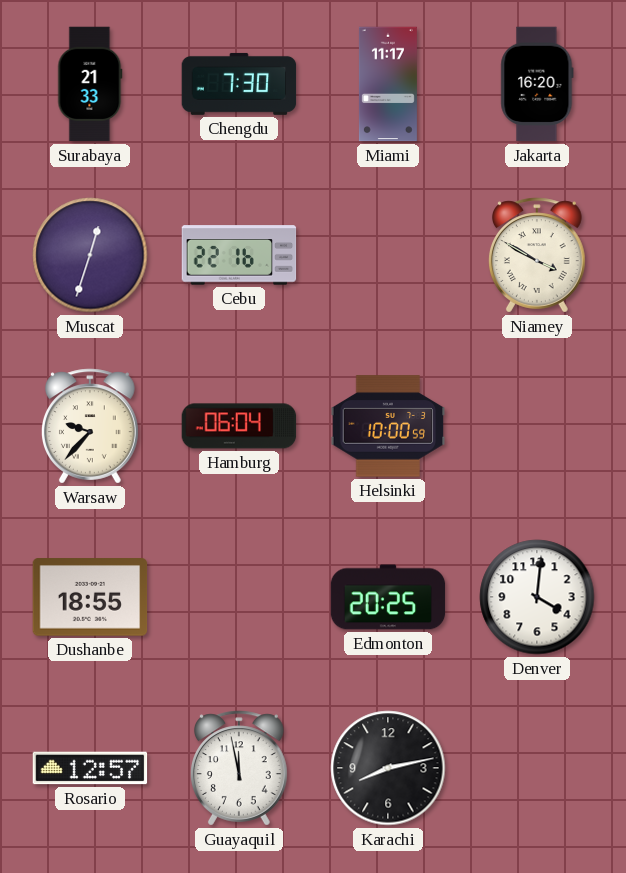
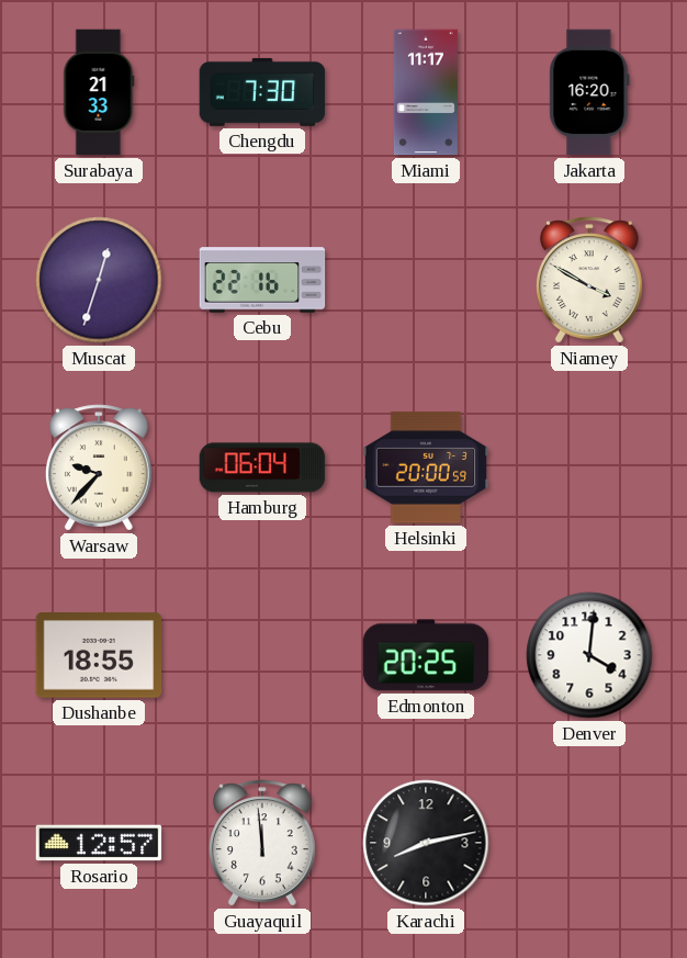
Helsinki: 10:00 -> 20:00
Guayaquil: 11:58 -> 11:59
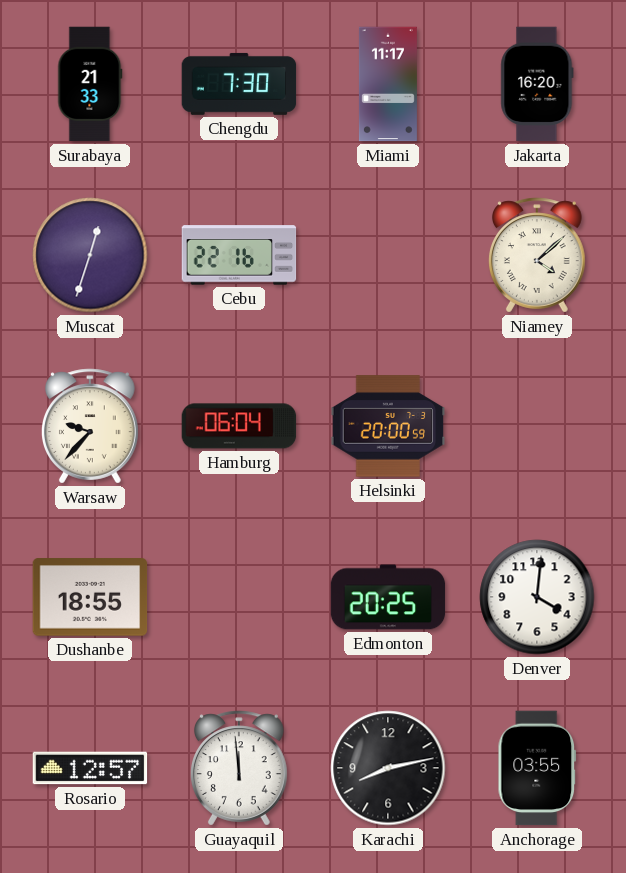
Niamey: 3:50 -> 4:08
Anchorage: none -> 03:55
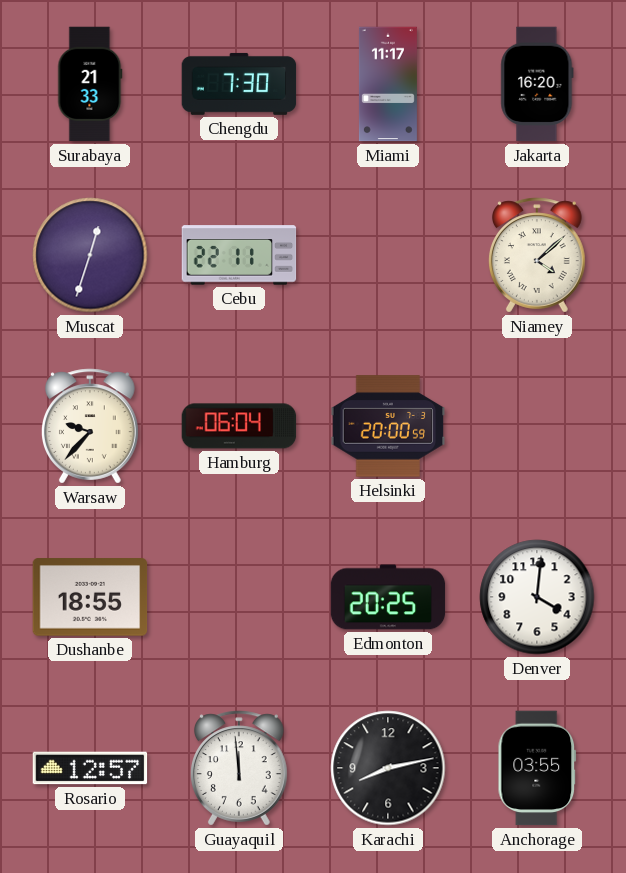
Cebu: 22:16 -> 22:11
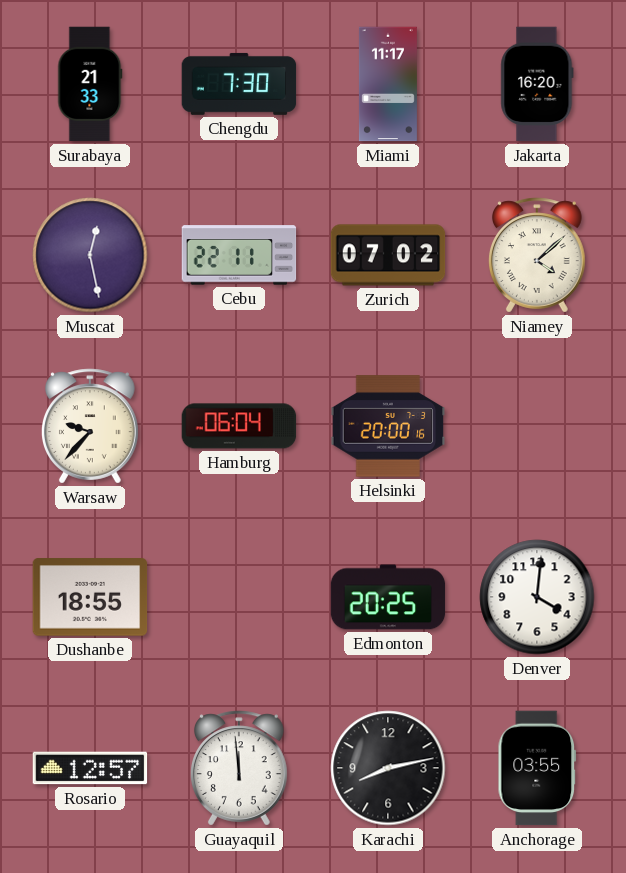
Muscat: 12:33 -> 12:28
Zurich: none -> 07:02
Helsinki: 20:00:59 -> 20:00:16
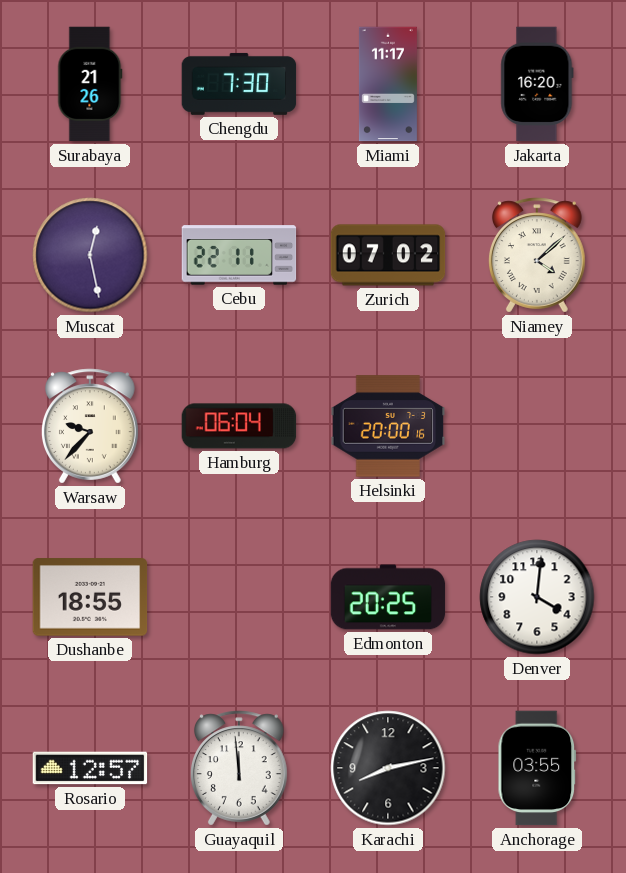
Surabaya: 21:33 -> 21:26
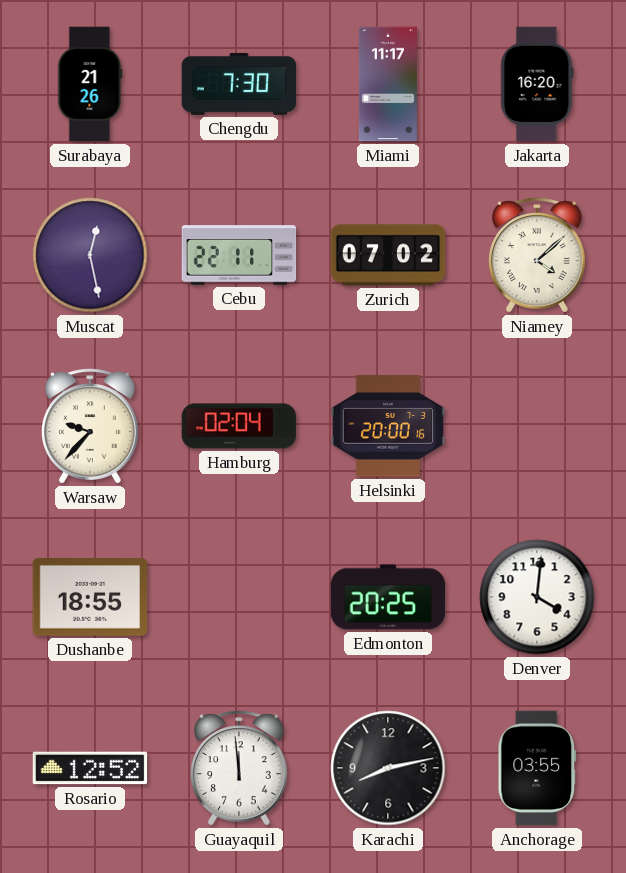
Hamburg: 06:04 -> 02:04
Rosario: 12:57 -> 12:52
